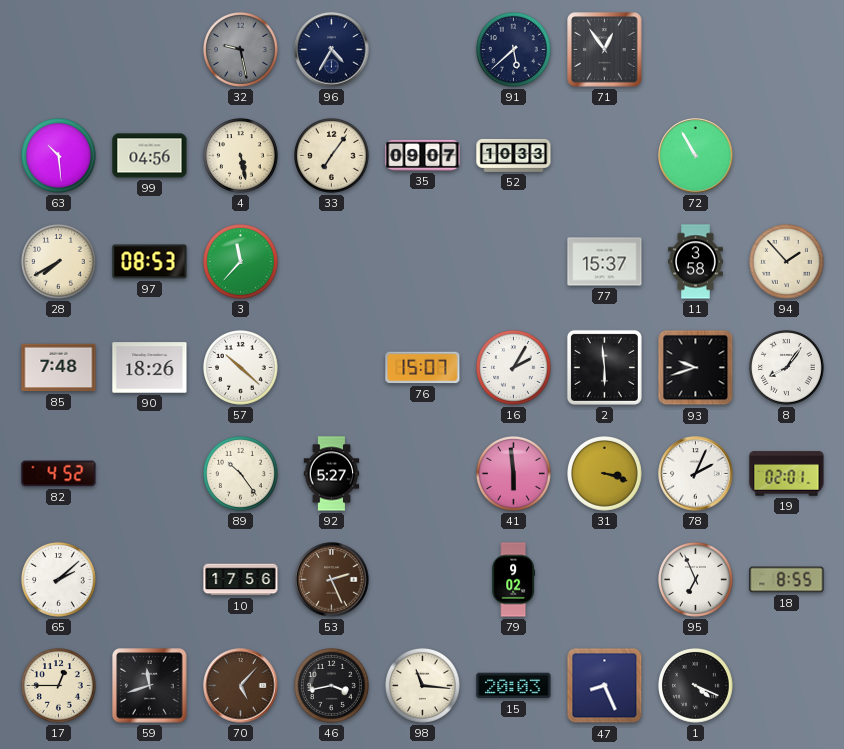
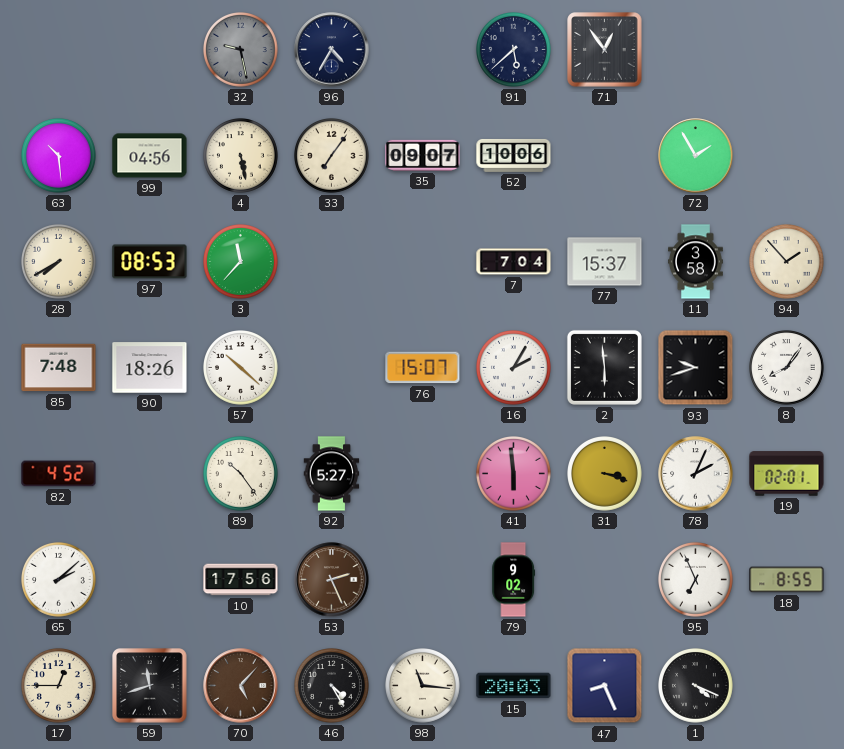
52: 10:33 -> 10:06
72: 10:55 -> 1:55
7: none -> 7:04
46: 3:43 -> 4:25
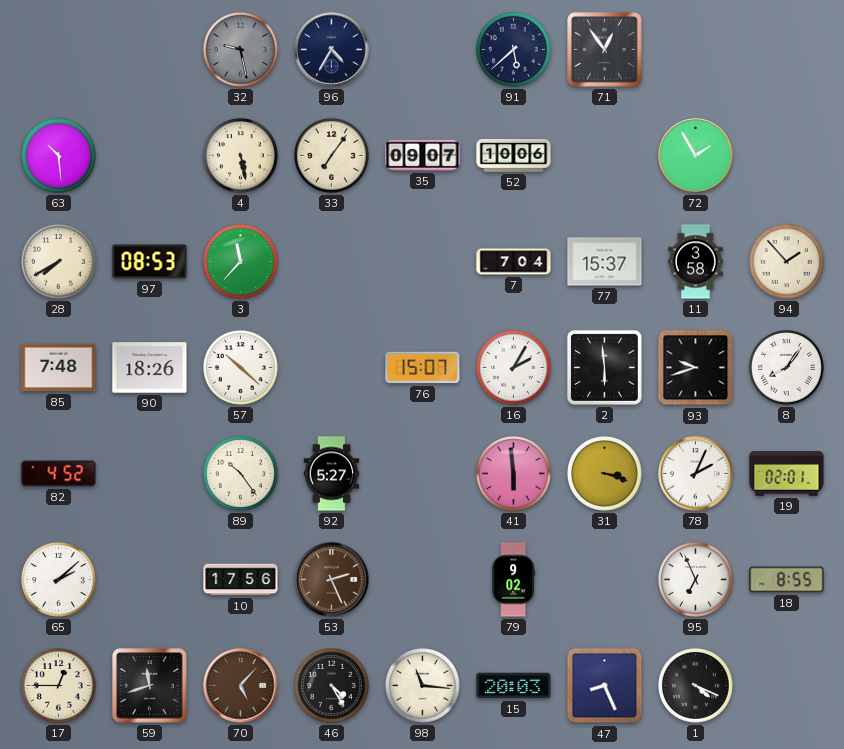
99: 04:56 -> none
